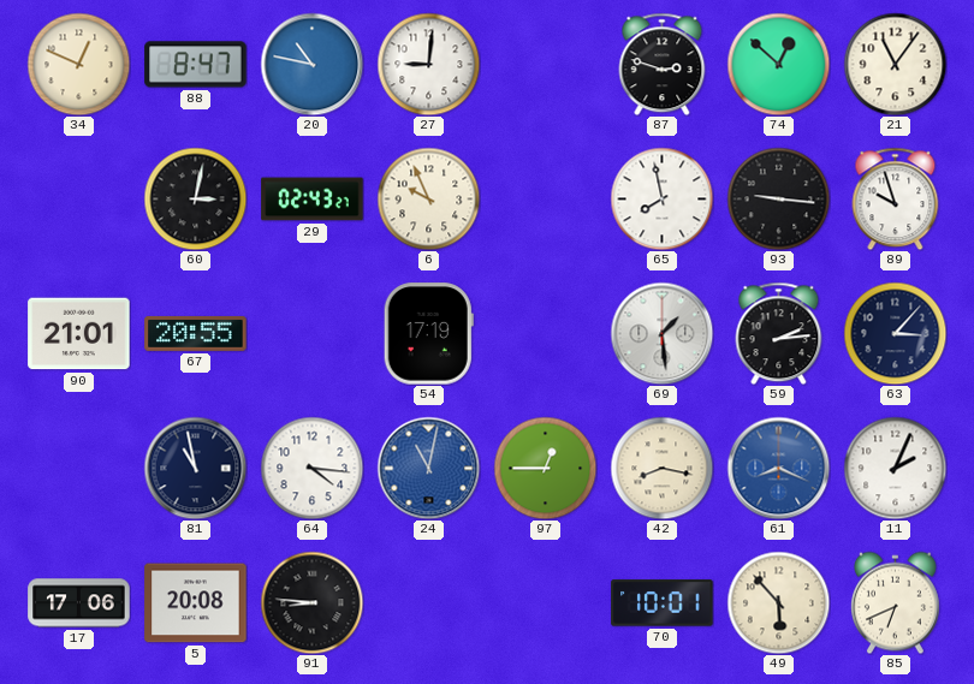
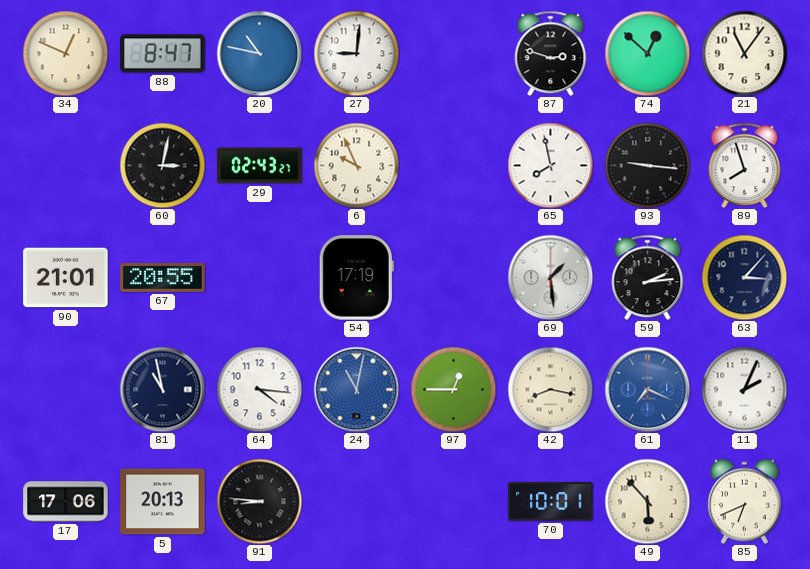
89: 9:57 -> 7:57
61: 8:19 -> 7:19
5: 20:08 -> 20:13
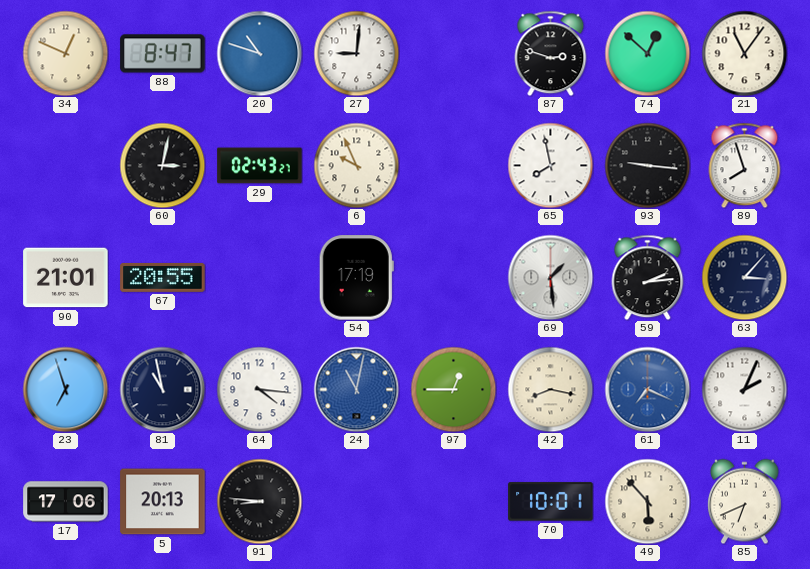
20: 10:47 -> 10:48
23: none -> 6:57
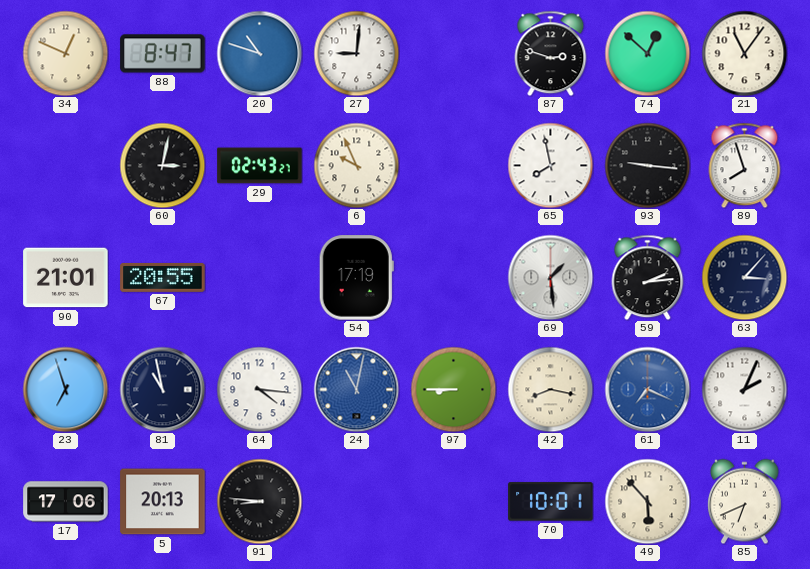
97: 12:45 -> 8:45
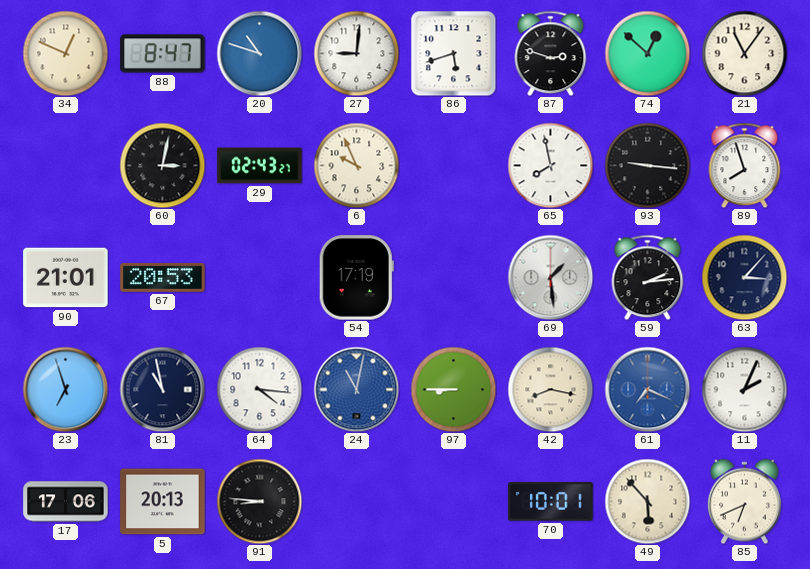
86: none -> 5:42
67: 20:55 -> 20:53
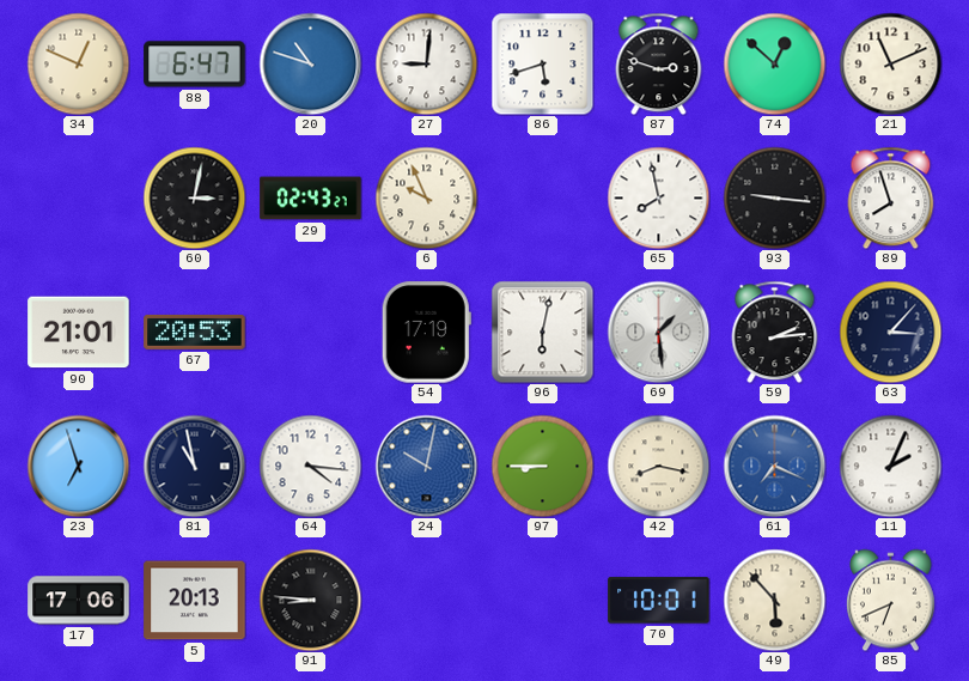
88: 8:47 -> 6:47
21: 11:06 -> 11:11
96: none -> 6:02
24: 11:02 -> 10:02
